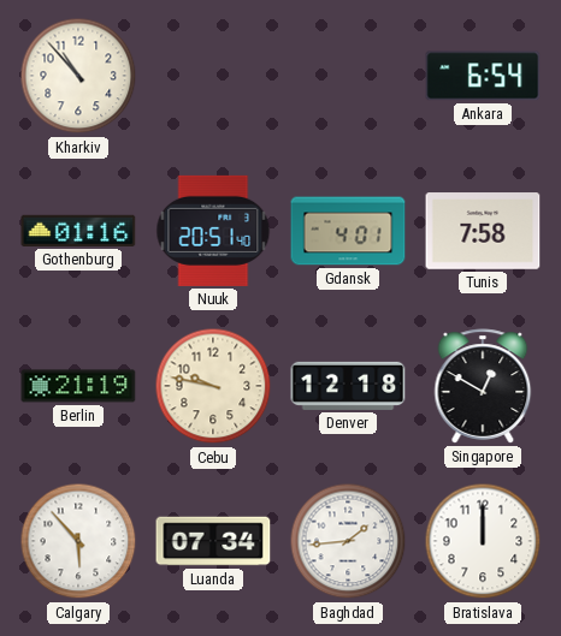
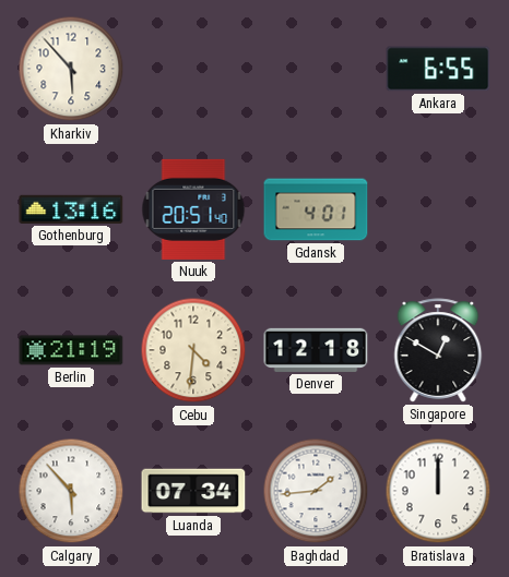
Kharkiv: 10:53 -> 5:53
Ankara: 6:54 -> 6:55
Gothenburg: 01:16 -> 13:16
Tunis: 7:58 -> none
Cebu: 9:47 -> 4:31
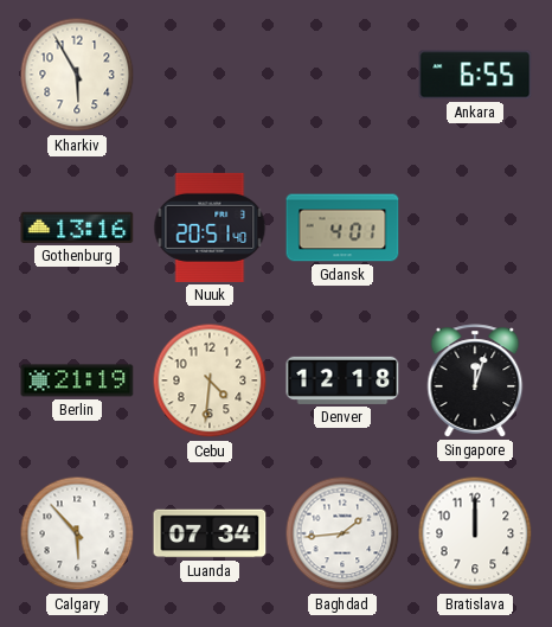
Kharkiv: 5:53 -> 5:55
Singapore: 12:50 -> 12:03
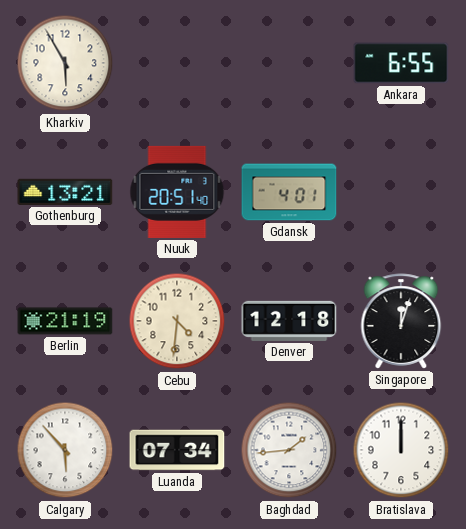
Gothenburg: 13:16 -> 13:21
